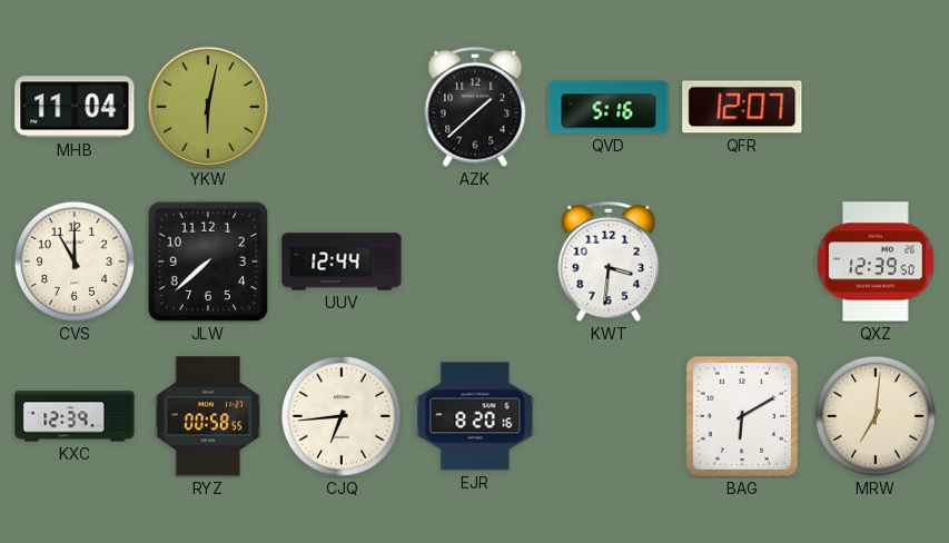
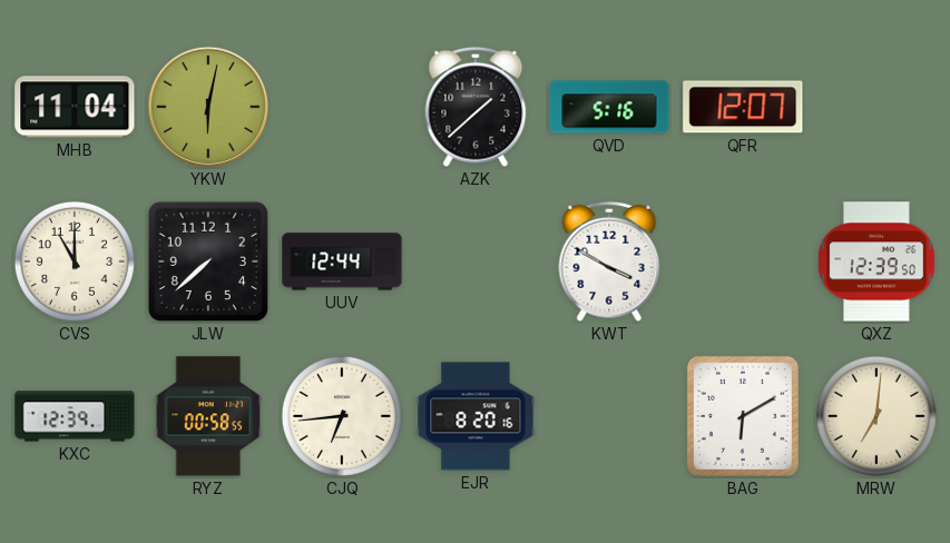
KWT: 3:31 -> 3:50
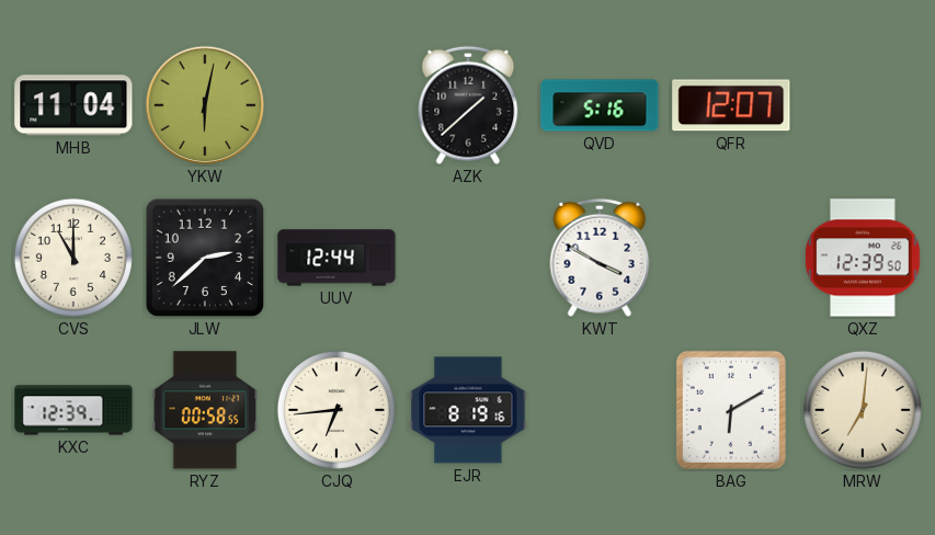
JLW: 7:38 -> 2:38
EJR: 8:20 -> 8:19
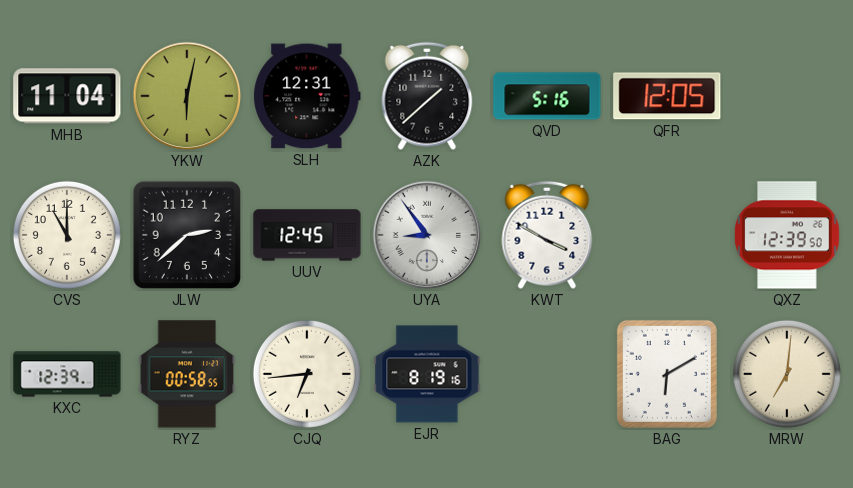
SLH: none -> 12:31
QFR: 12:07 -> 12:05
UUV: 12:44 -> 12:45
UYA: none -> 8:54
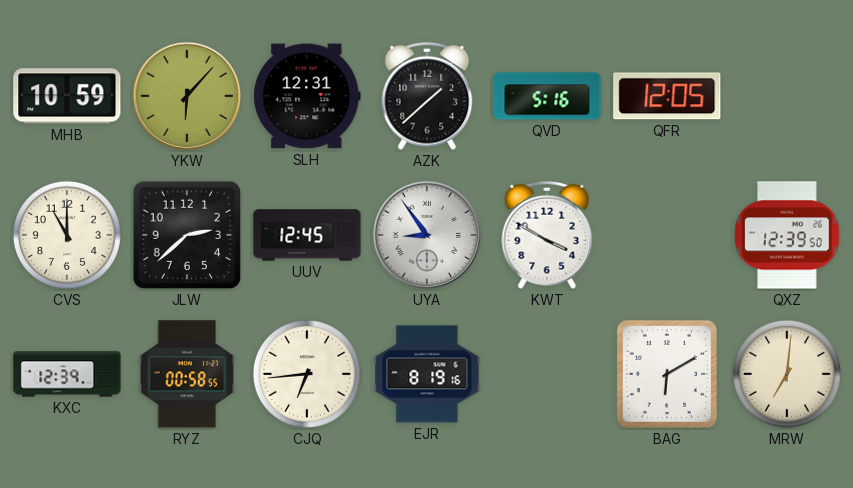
MHB: 11:04 -> 10:59
YKW: 6:02 -> 6:07
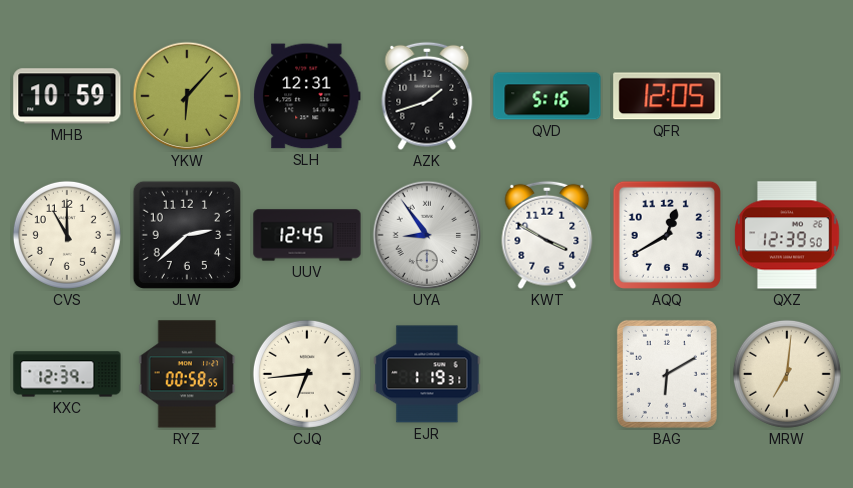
AZK: 1:38 -> 1:42
AQQ: none -> 12:40
EJR: 8:19 -> 1:19
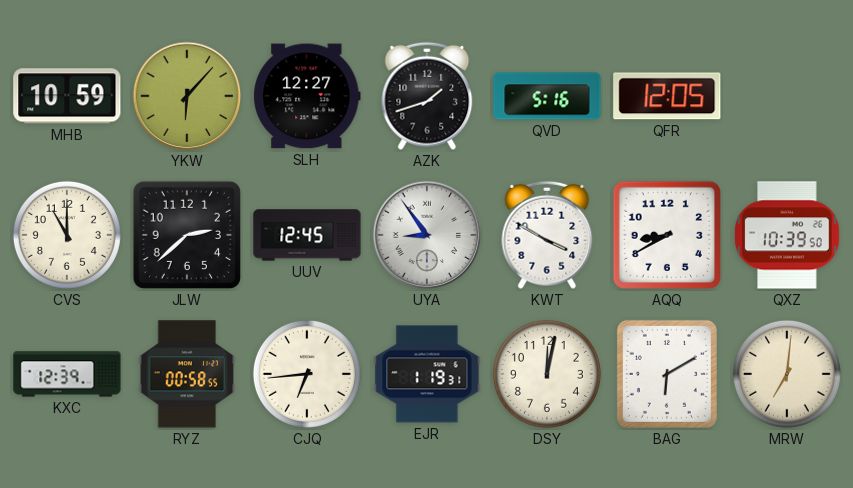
SLH: 12:31 -> 12:27
AQQ: 12:40 -> 8:40
QXZ: 12:39 -> 10:39
DSY: none -> 12:02
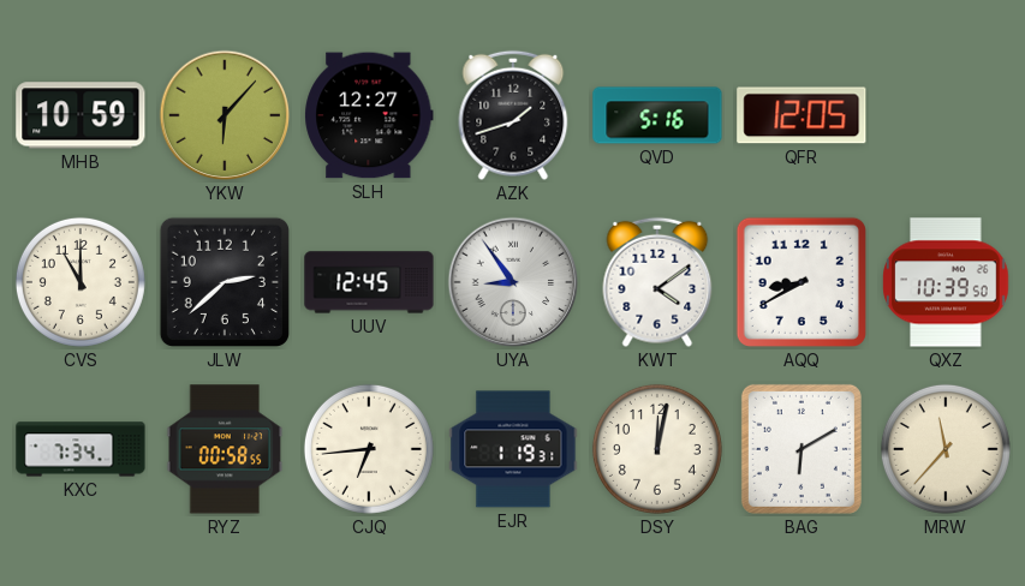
KWT: 3:50 -> 4:09
KXC: 12:39 -> 7:34
MRW: 7:01 -> 11:37
